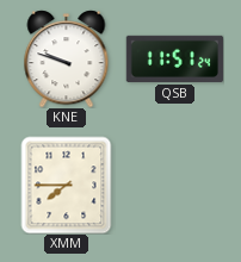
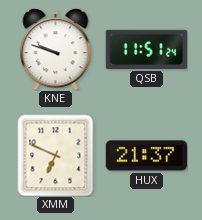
XMM: 7:45 -> 6:49
HUX: none -> 21:37
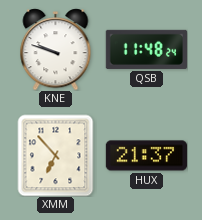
QSB: 11:51 -> 11:48
XMM: 6:49 -> 6:53
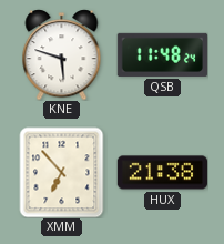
KNE: 9:48 -> 5:48
HUX: 21:37 -> 21:38
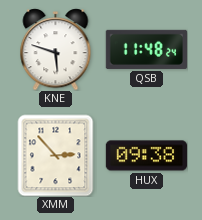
XMM: 6:53 -> 2:53
HUX: 21:38 -> 09:38
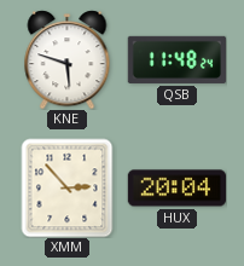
HUX: 09:38 -> 20:04
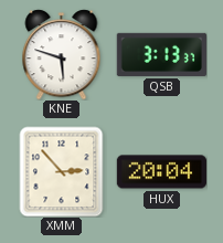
QSB: 11:48 -> 3:13
